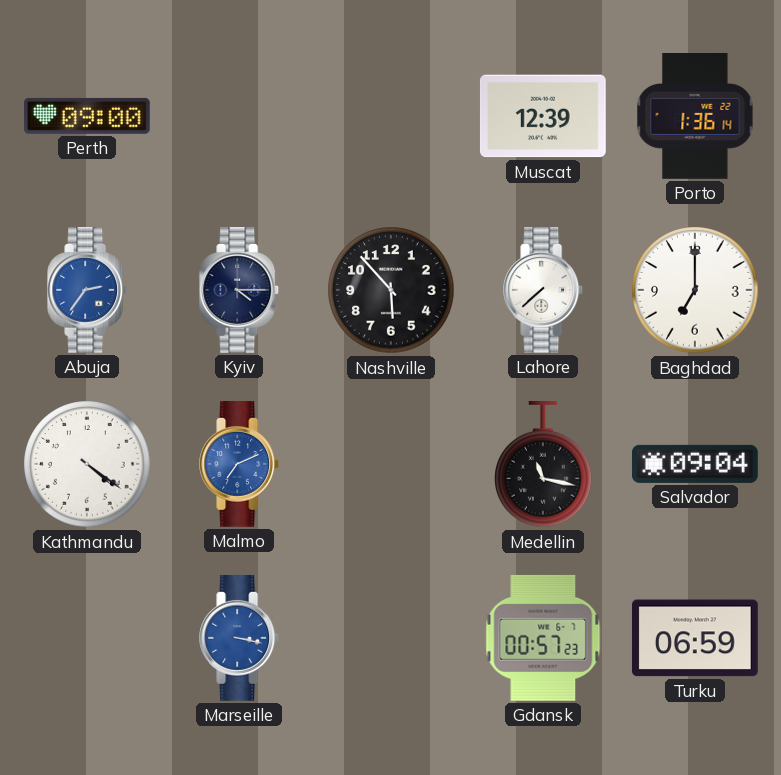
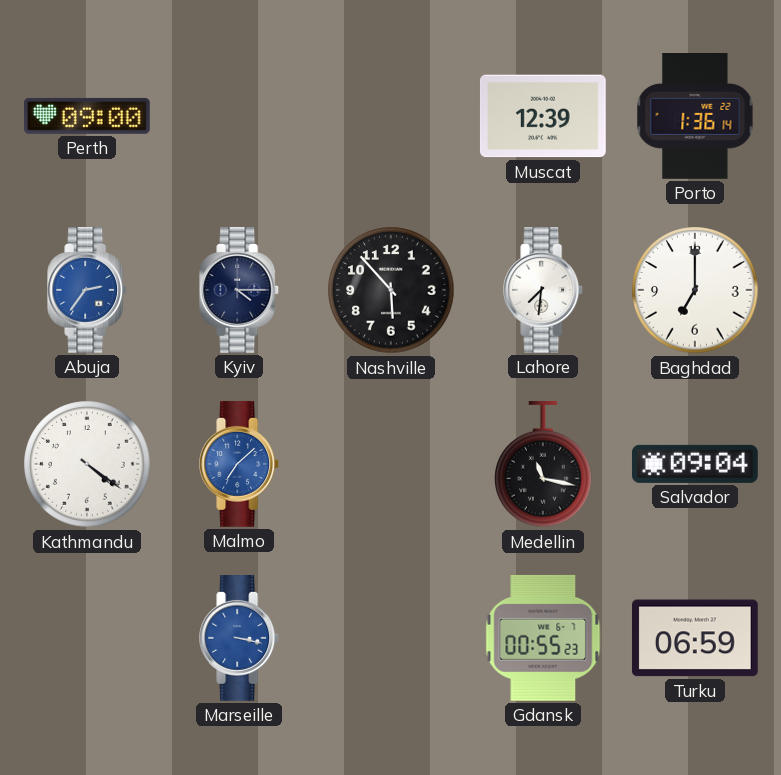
Lahore: 7:38 -> 7:31
Malmo: 7:11 -> 7:08
Gdansk: 00:57 -> 00:55
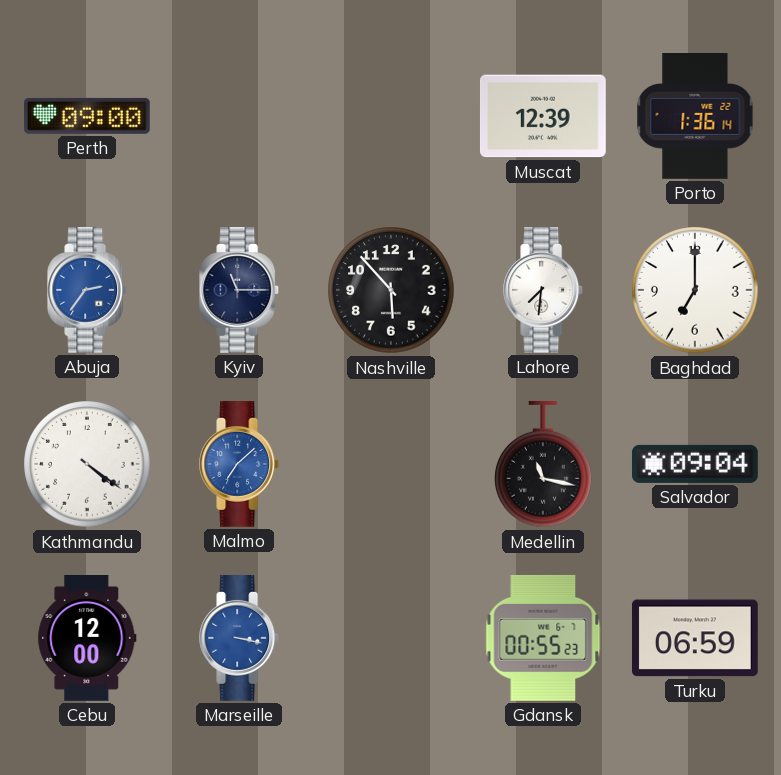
Kyiv: 4:15 -> 11:15
Cebu: none -> 12:00
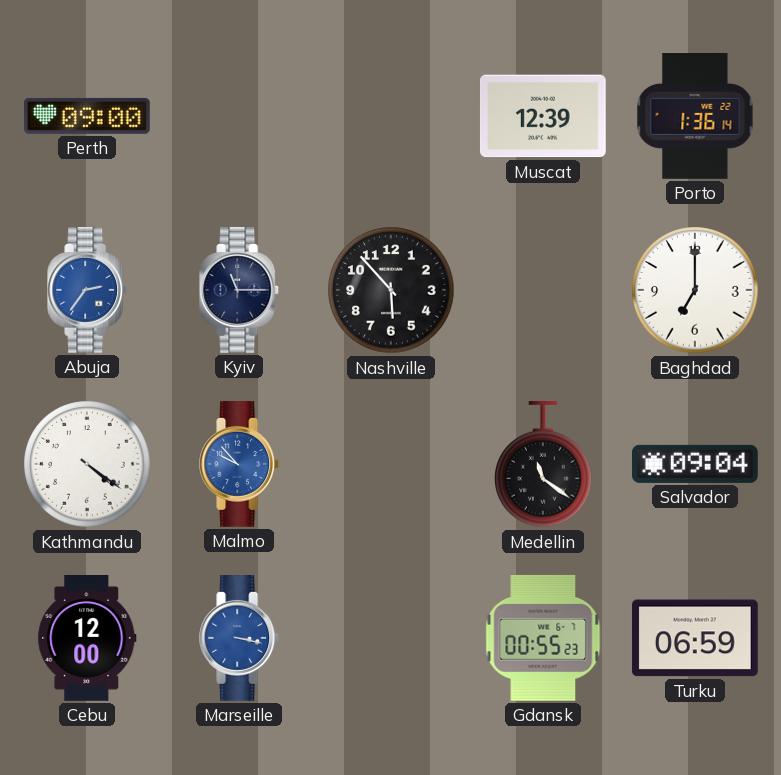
Lahore: 7:31 -> none
Malmo: 7:08 -> 9:53
Medellin: 11:17 -> 11:21
